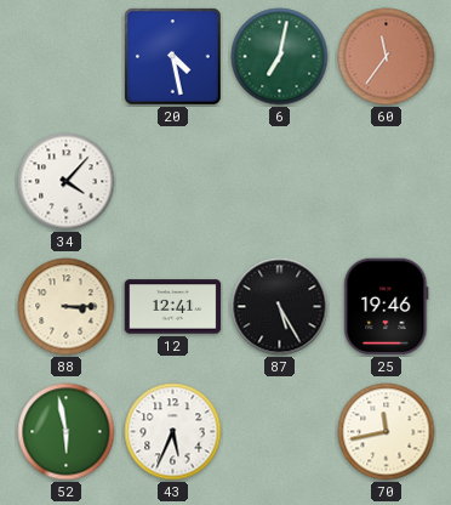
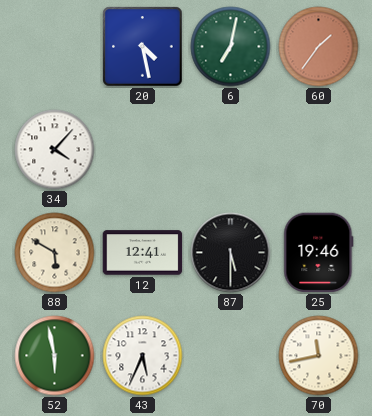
60: 11:36 -> 1:36
88: 3:15 -> 5:50
87: 5:25 -> 5:30
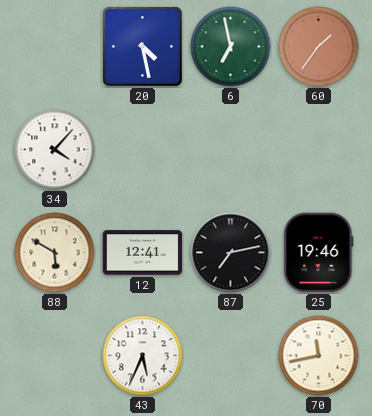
6: 7:02 -> 6:58
87: 5:30 -> 7:13
52: 5:58 -> none
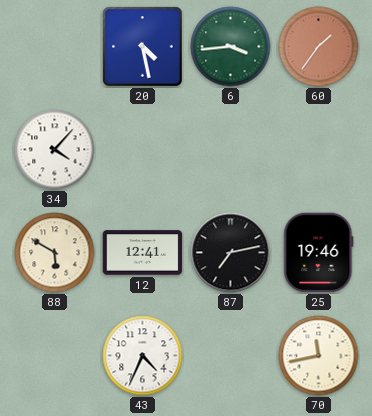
6: 6:58 -> 3:44
43: 5:34 -> 4:34
